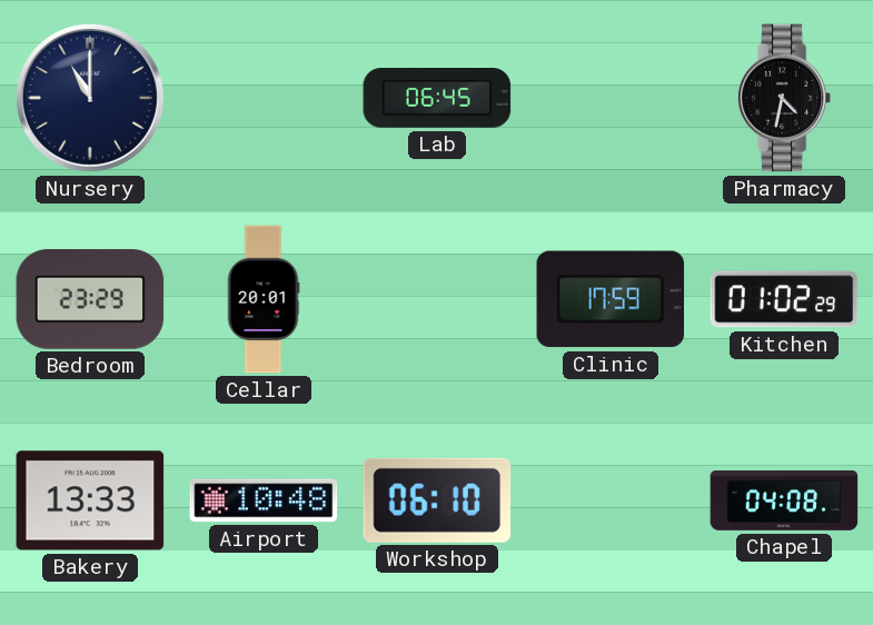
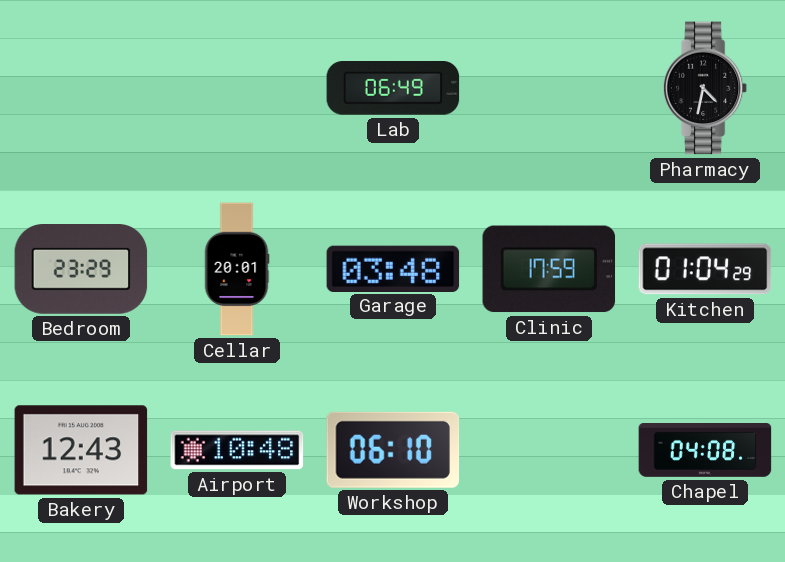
Nursery: 11:00 -> none
Lab: 06:45 -> 06:49
Garage: none -> 03:48
Kitchen: 01:02 -> 01:04
Bakery: 13:33 -> 12:43
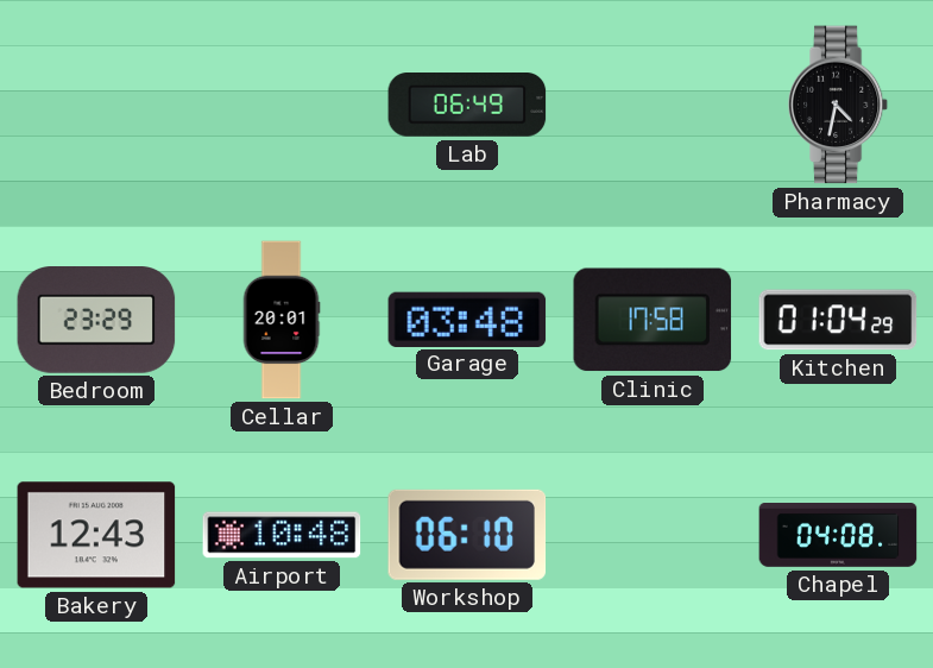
Clinic: 17:59 -> 17:58
